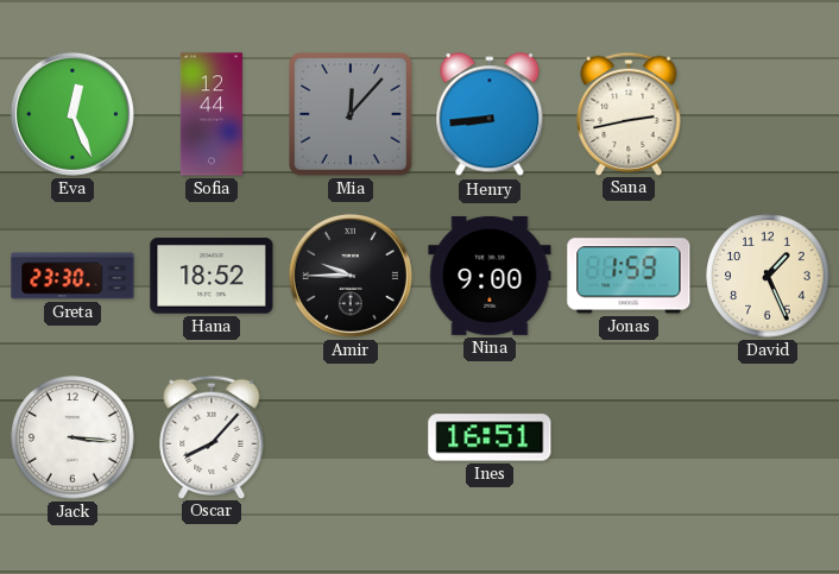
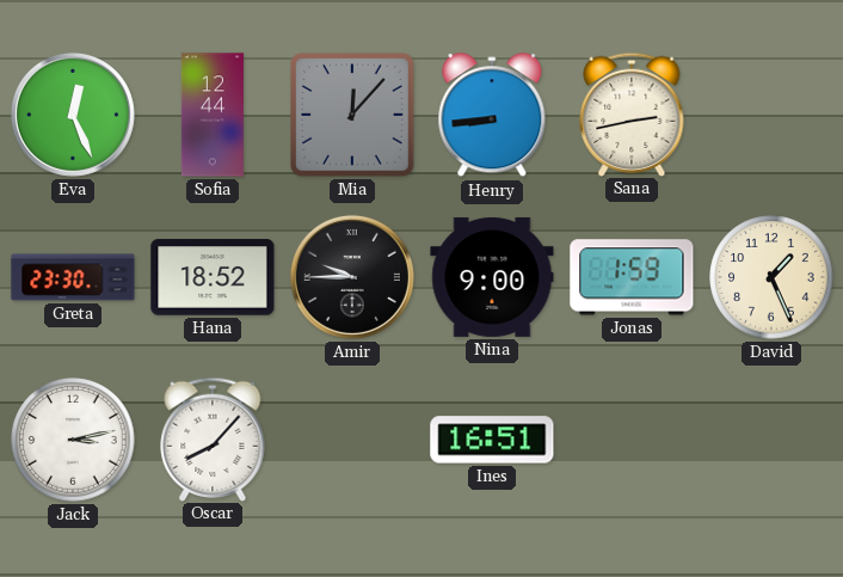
Jack: 3:16 -> 3:13
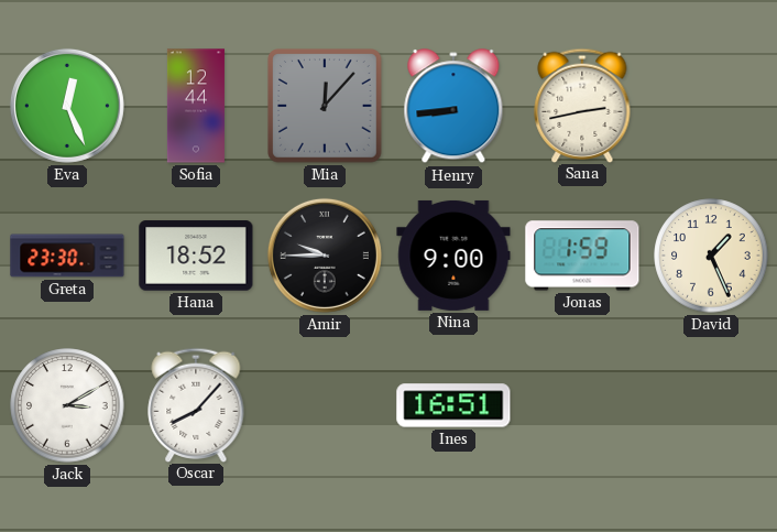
Jack: 3:13 -> 3:10
